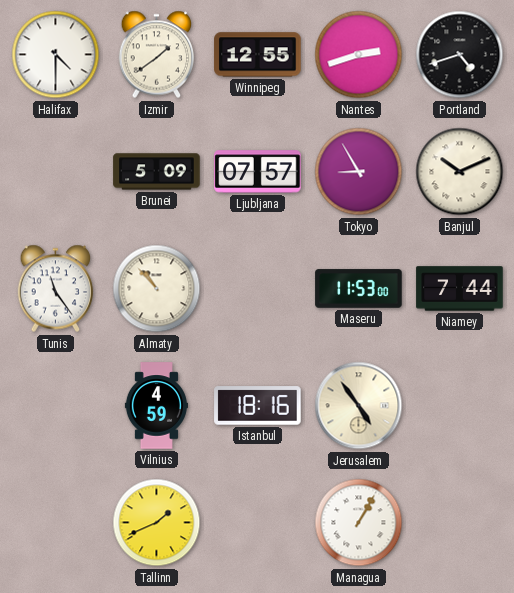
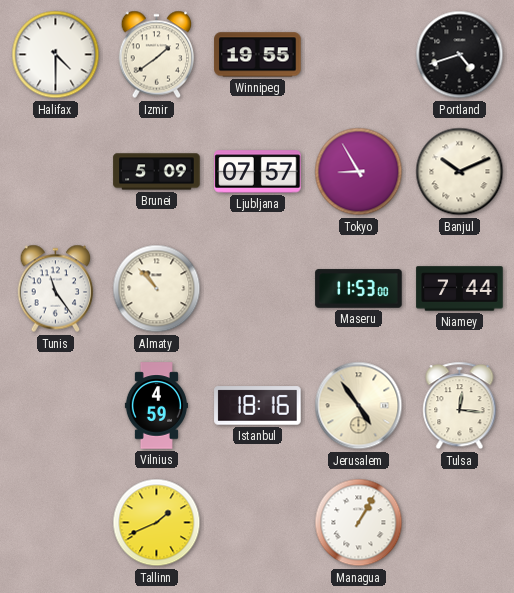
Winnipeg: 12:55 -> 19:55
Nantes: 2:42 -> none
Tulsa: none -> 12:16
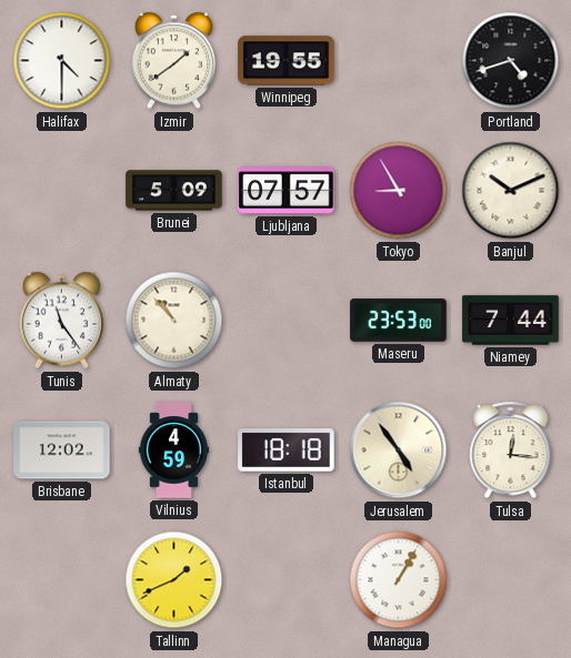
Maseru: 11:53 -> 23:53
Brisbane: none -> 12:02
Istanbul: 18:16 -> 18:18
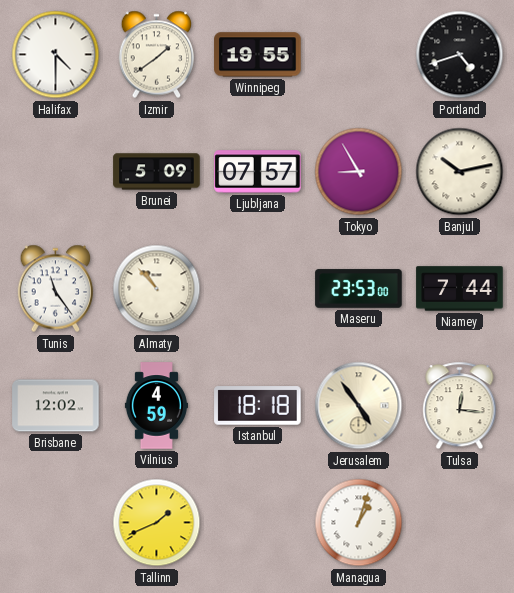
Banjul: 10:11 -> 10:13
Managua: 1:05 -> 1:03
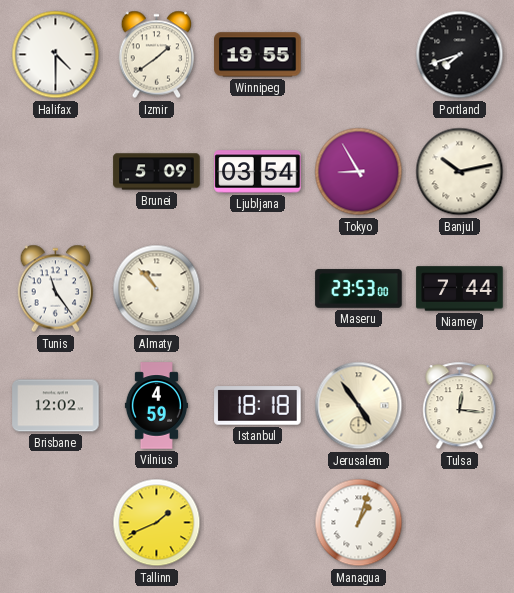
Portland: 4:42 -> 7:42
Ljubljana: 07:57 -> 03:54
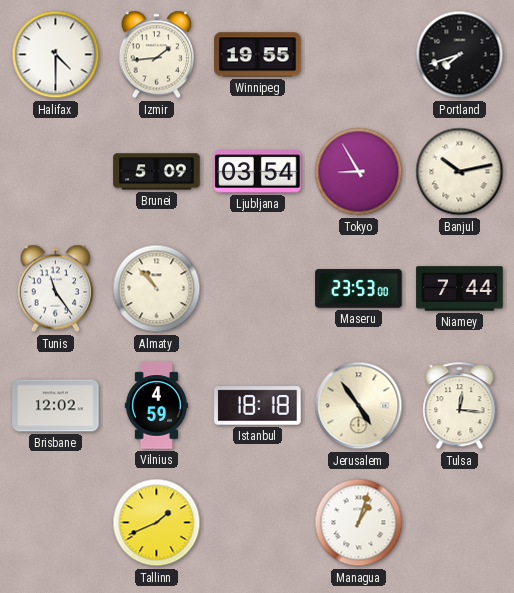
Izmir: 1:39 -> 1:44
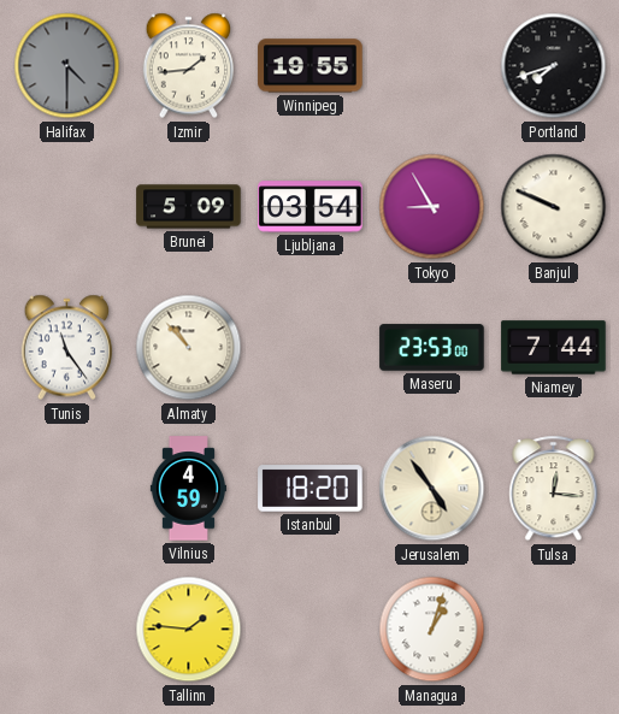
Halifax dial: white -> grey
Banjul: 10:13 -> 9:49
Brisbane: 12:02 -> none
Istanbul: 18:18 -> 18:20
Tallinn: 1:41 -> 1:46
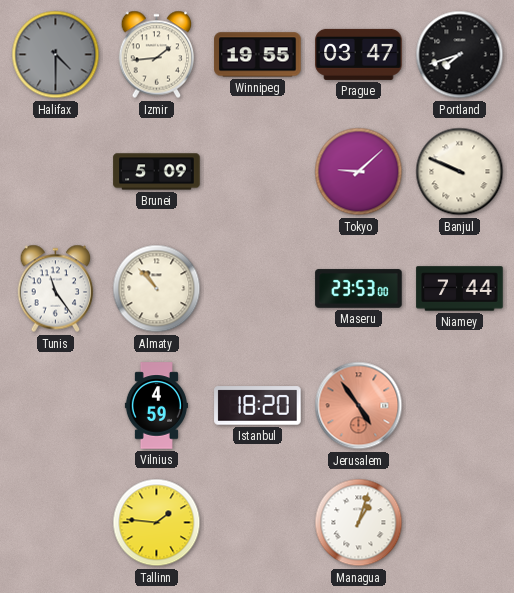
Prague: none -> 03:47
Ljubljana: 03:54 -> none
Tokyo: 8:55 -> 9:08
Jerusalem dial: cream -> salmon
Tulsa: 12:16 -> none
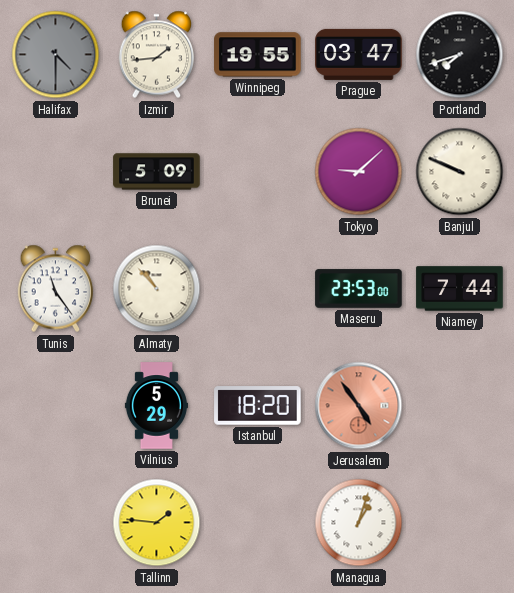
Vilnius: 4:59 -> 5:29
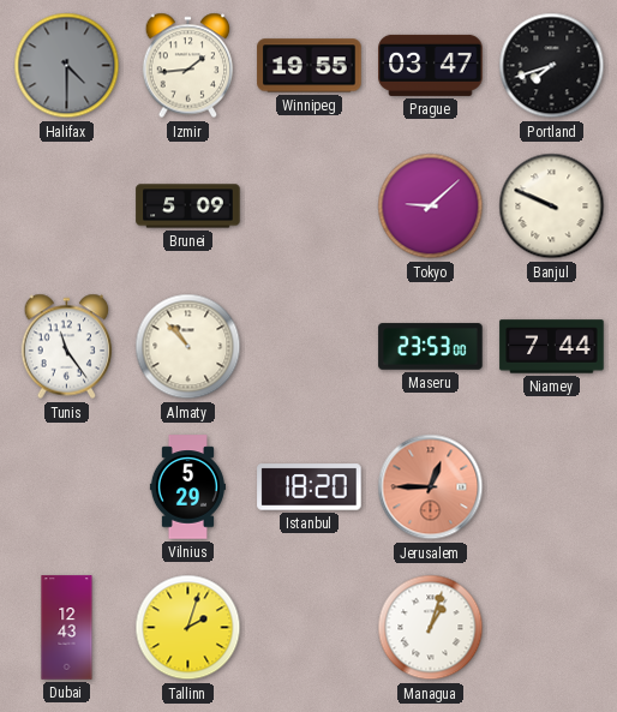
Jerusalem: 4:54 -> 12:45
Dubai: none -> 12:43
Tallinn: 1:46 -> 2:03
